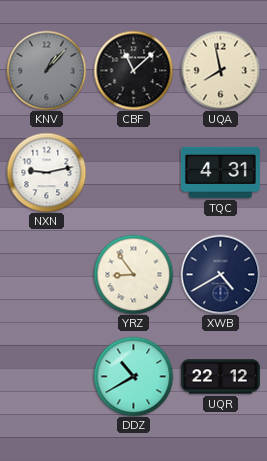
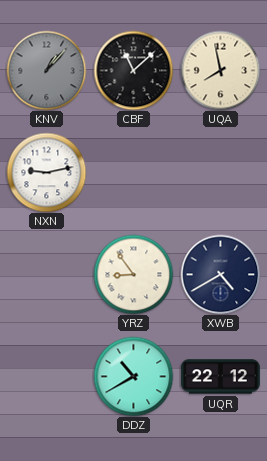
TQC: 4:31 -> none
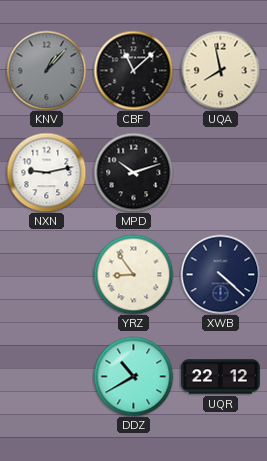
MPD: none -> 10:12
XWB: 4:40 -> 4:22
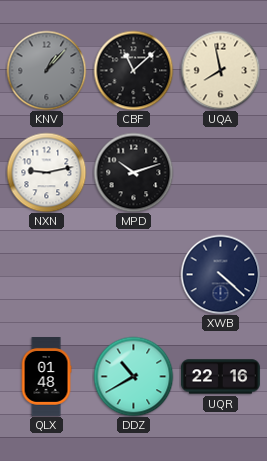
YRZ: 8:54 -> none
QLX: none -> 01:48
UQR: 22:12 -> 22:16
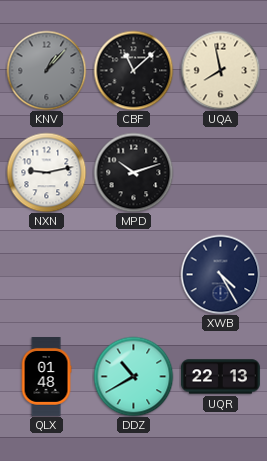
XWB: 4:22 -> 4:25
UQR: 22:16 -> 22:13
